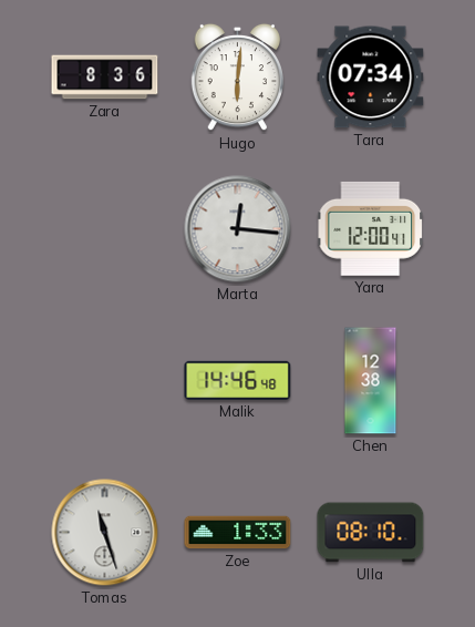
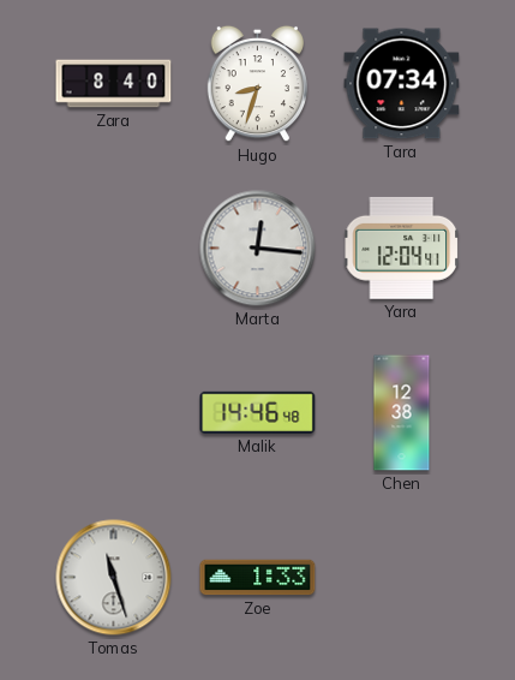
Zara: 8:36 -> 8:40
Hugo: 6:01 -> 8:33
Yara: 12:00 -> 12:04
Ulla: 08:10 -> none
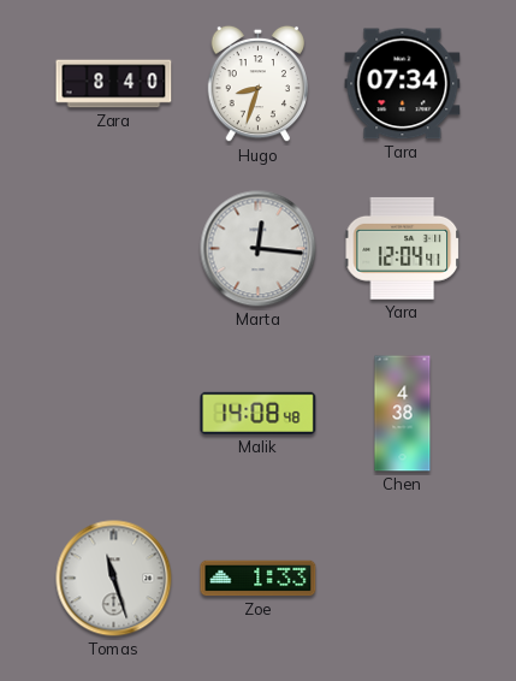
Malik: 14:46 -> 14:08
Chen: 12:38 -> 4:38
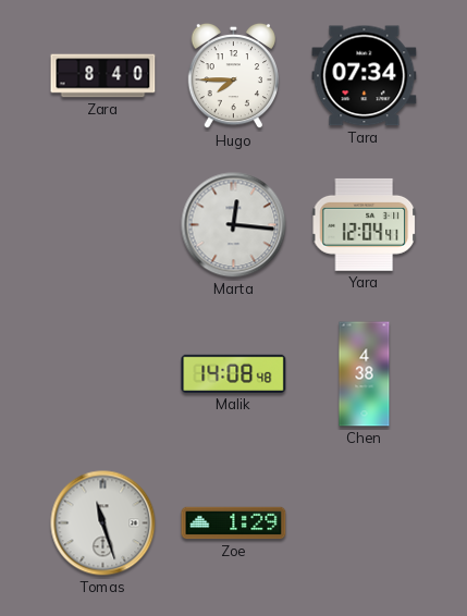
Hugo: 8:33 -> 7:45
Zoe: 1:33 -> 1:29
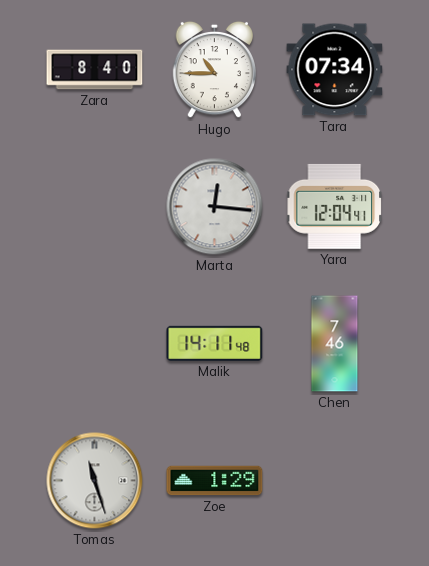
Hugo: 7:45 -> 10:45
Malik: 14:08 -> 14:11
Chen: 4:38 -> 7:46
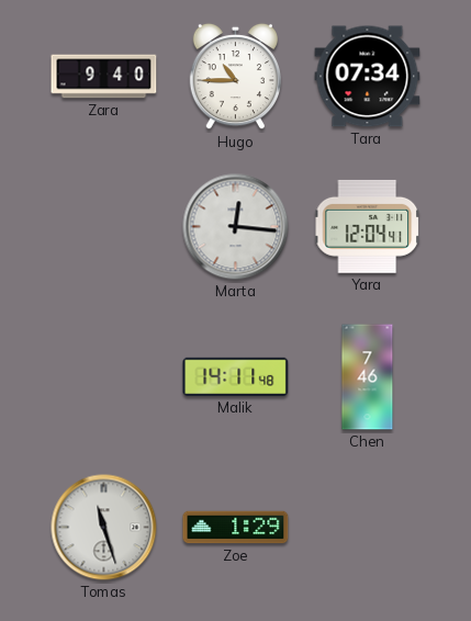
Zara: 8:40 -> 9:40
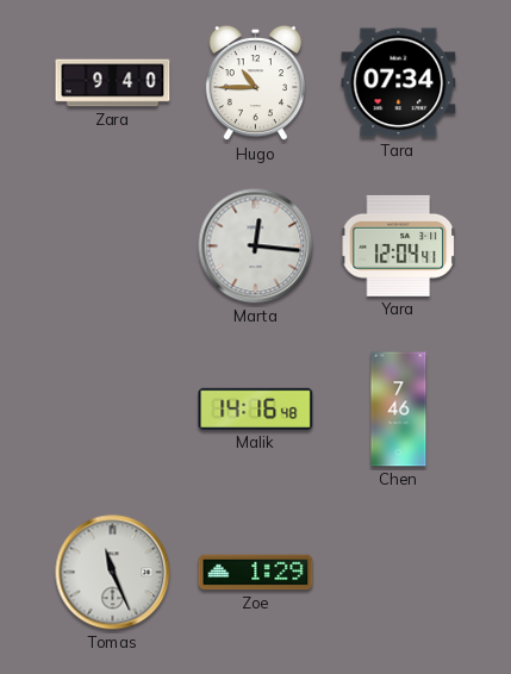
Malik: 14:11 -> 14:16
Tomas: 11:27 -> 11:26
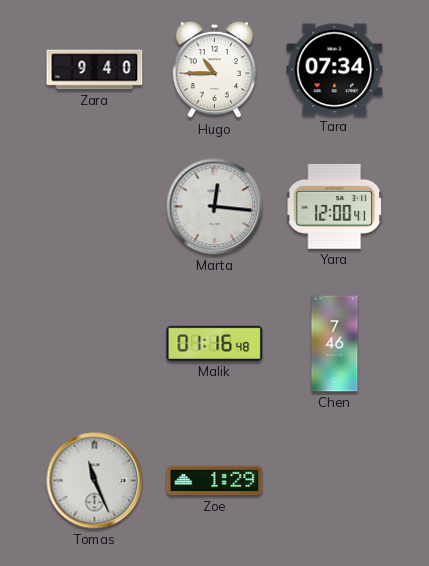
Yara: 12:04 -> 12:00
Malik: 14:16 -> 01:16
